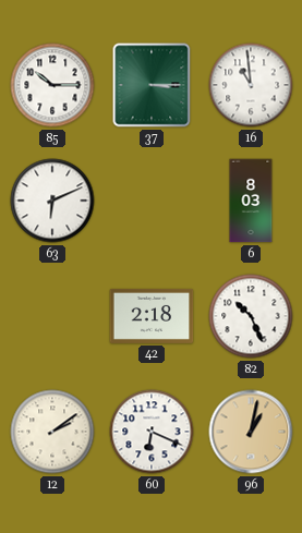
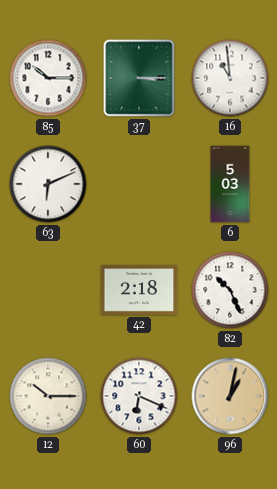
6: 8:03 -> 5:03
12: 2:09 -> 10:15
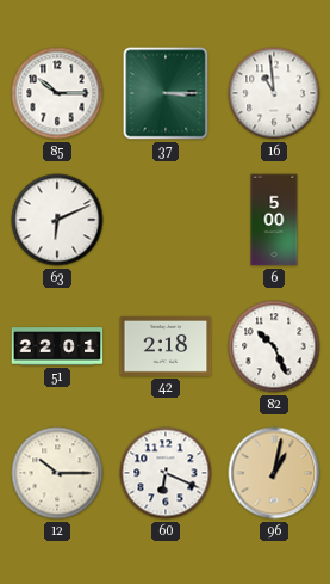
6: 5:03 -> 5:00
51: none -> 22:01
